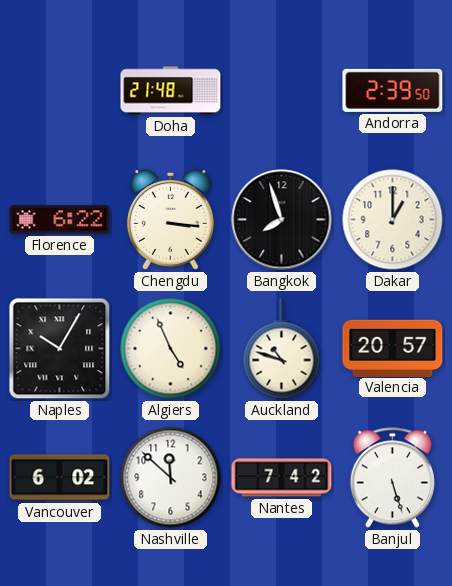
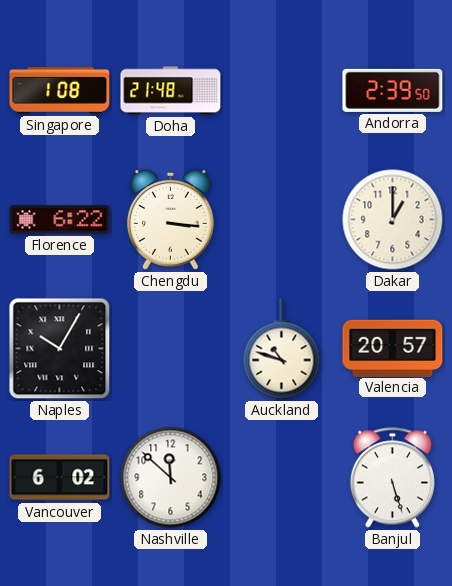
Singapore: none -> 1:08
Bangkok: 7:57 -> none
Algiers: 4:56 -> none
Nantes: 7:42 -> none
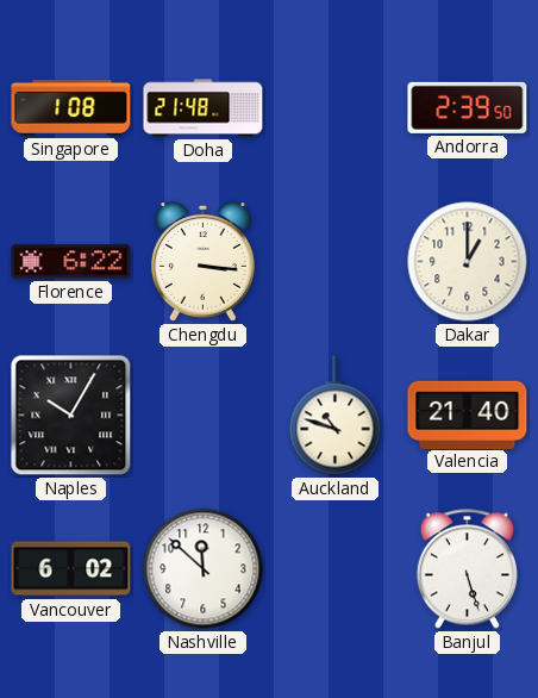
Valencia: 20:57 -> 21:40
